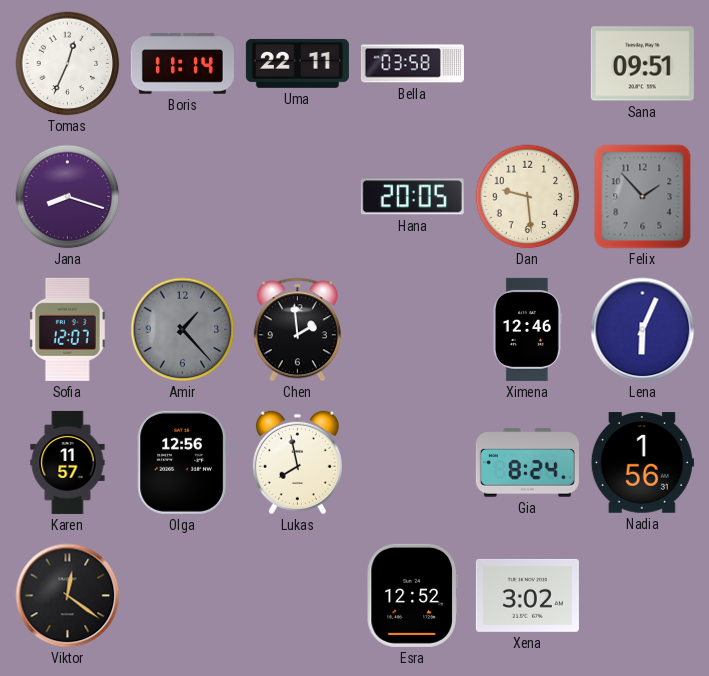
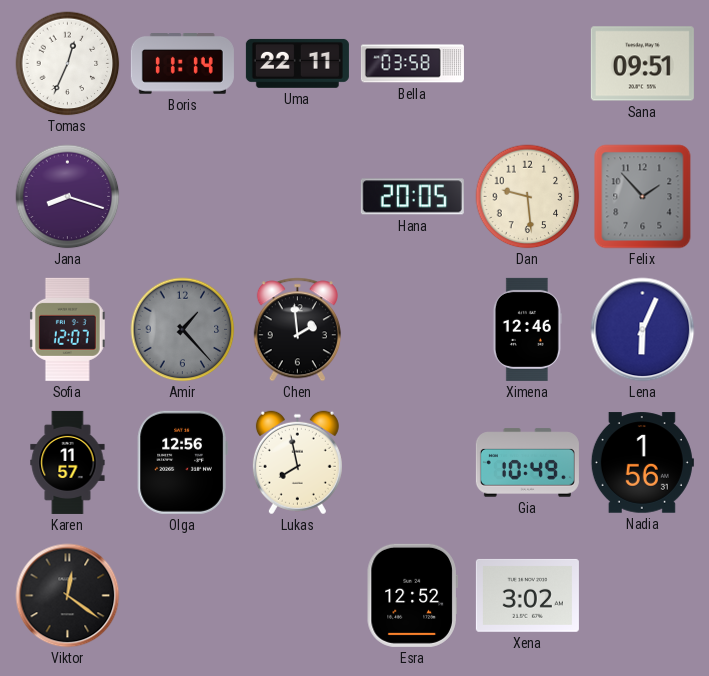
Gia: 8:24 -> 10:49
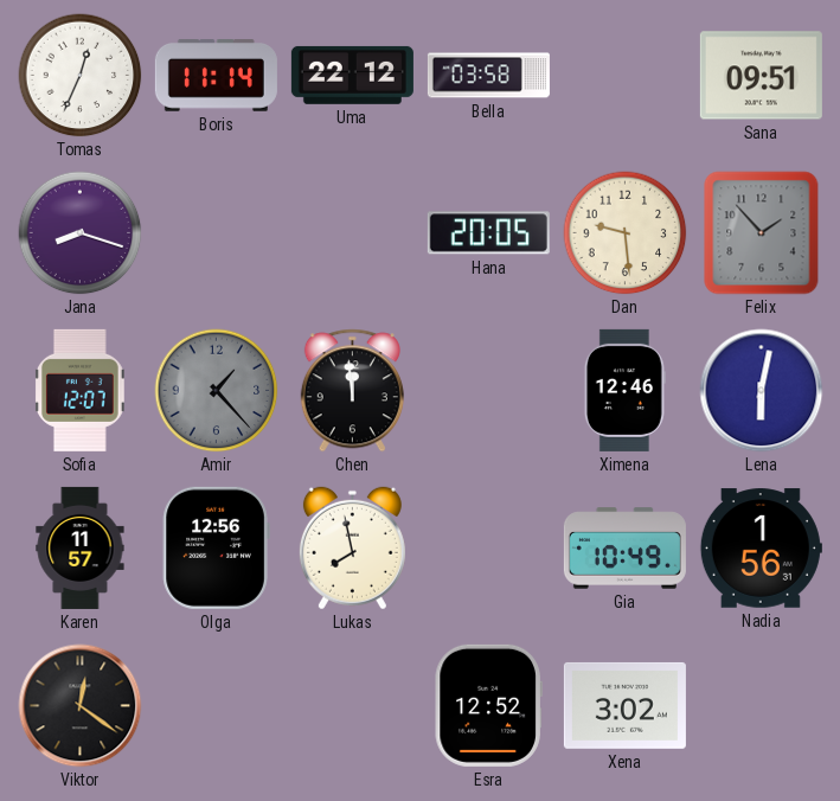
Uma: 22:11 -> 22:12
Chen: 1:59 -> 11:59
Lena: 6:04 -> 6:02
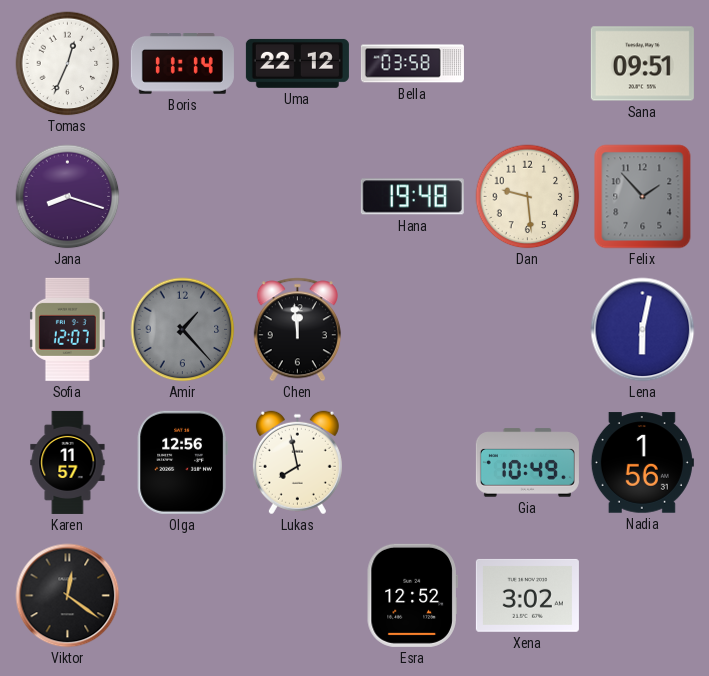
Hana: 20:05 -> 19:48
Ximena: 12:46 -> none
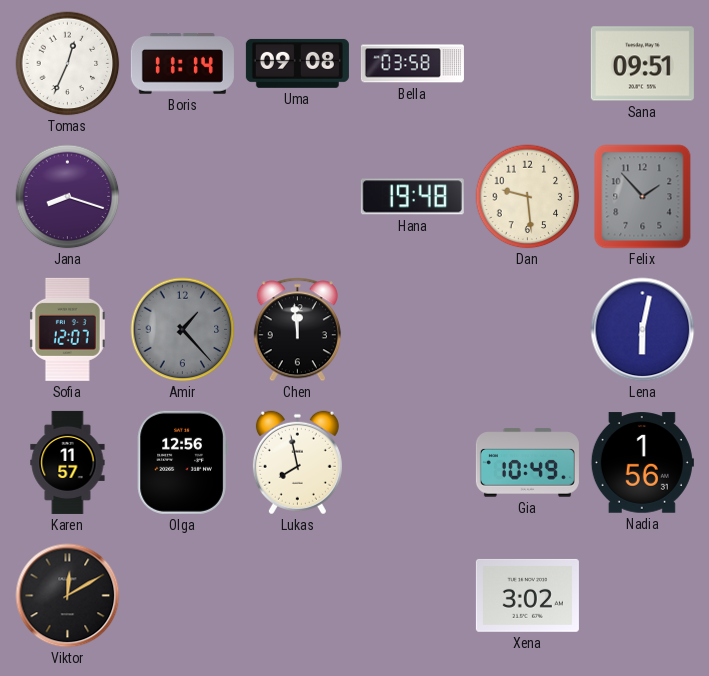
Uma: 22:12 -> 09:08
Viktor: 12:21 -> 12:10
Esra: 12:52 -> none
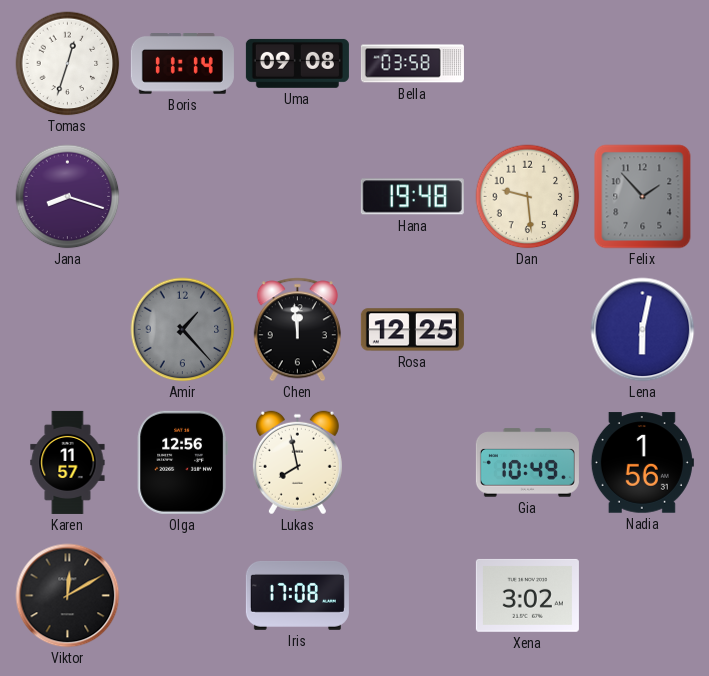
Tomas: 12:34 -> 12:33
Sana: 09:51 -> none
Sofia: 12:07 -> none
Rosa: none -> 12:25
Iris: none -> 17:08
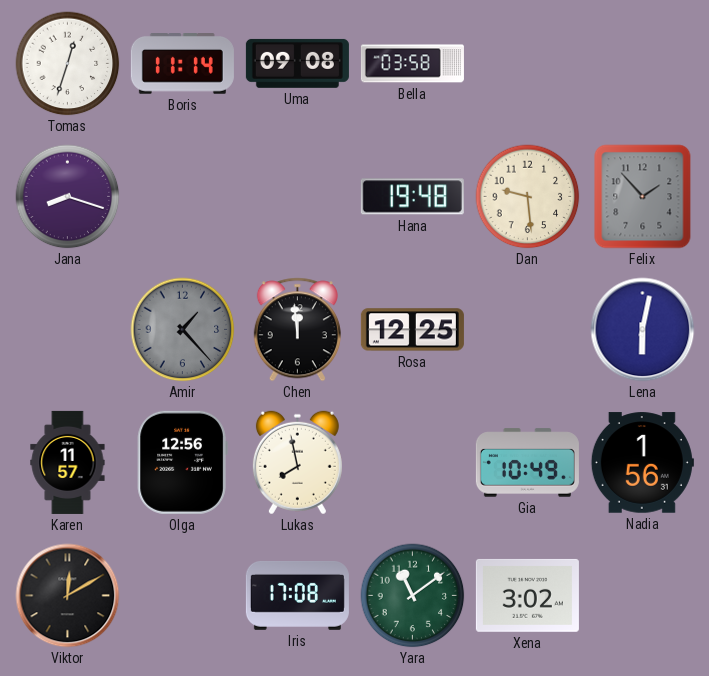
Yara: none -> 11:09
